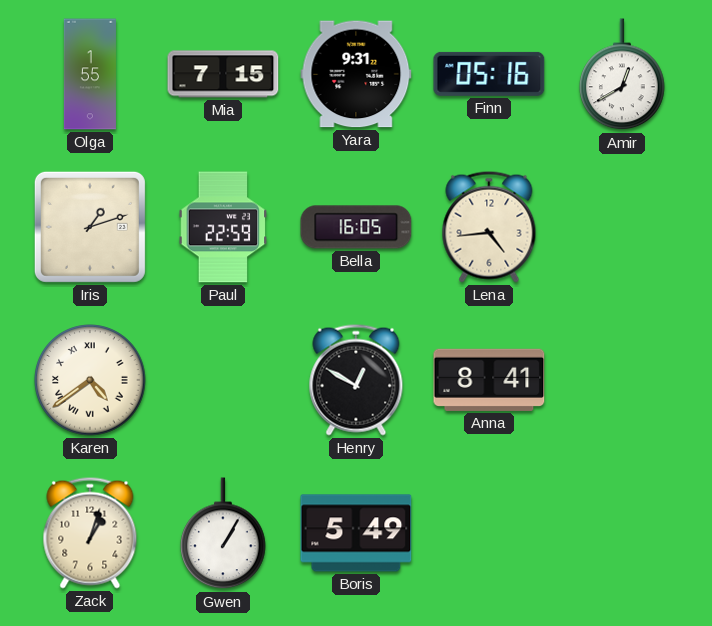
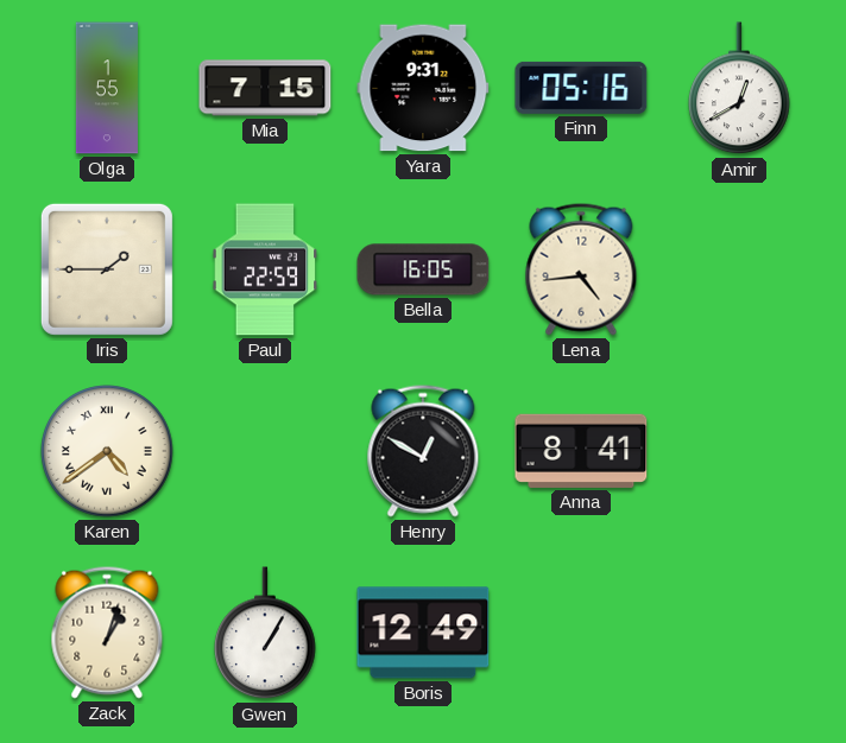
Iris: 1:12 -> 1:45
Boris: 5:49 -> 12:49
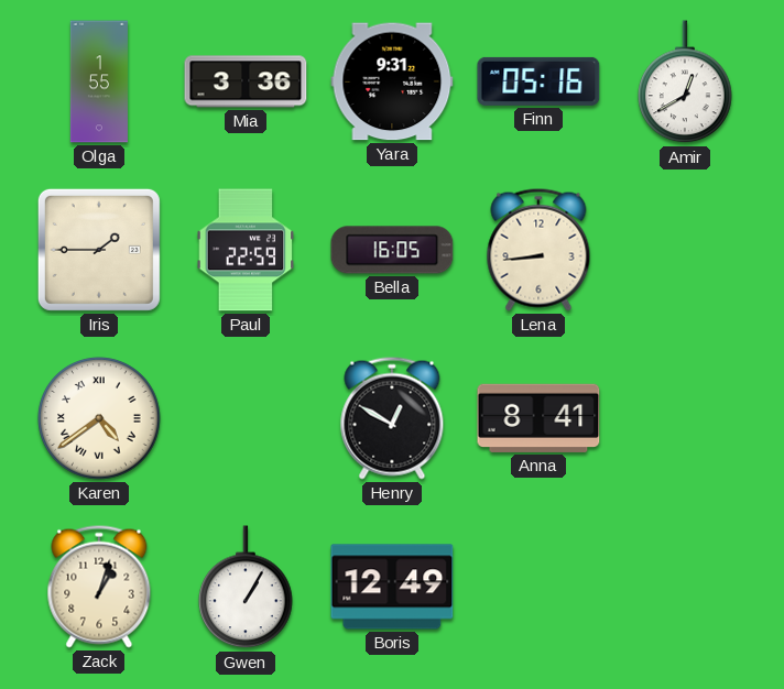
Mia: 7:15 -> 3:36
Lena: 4:44 -> 8:44
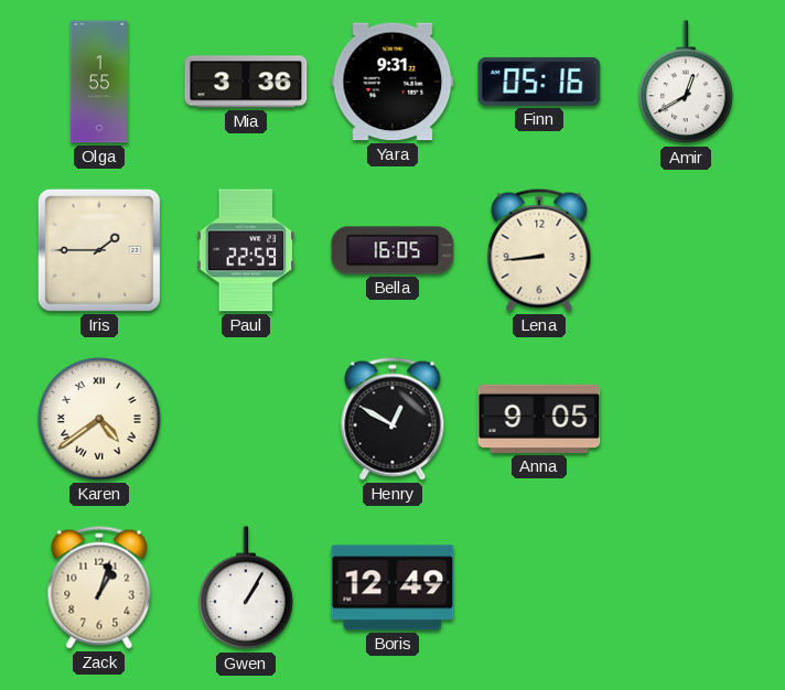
Anna: 8:41 -> 9:05
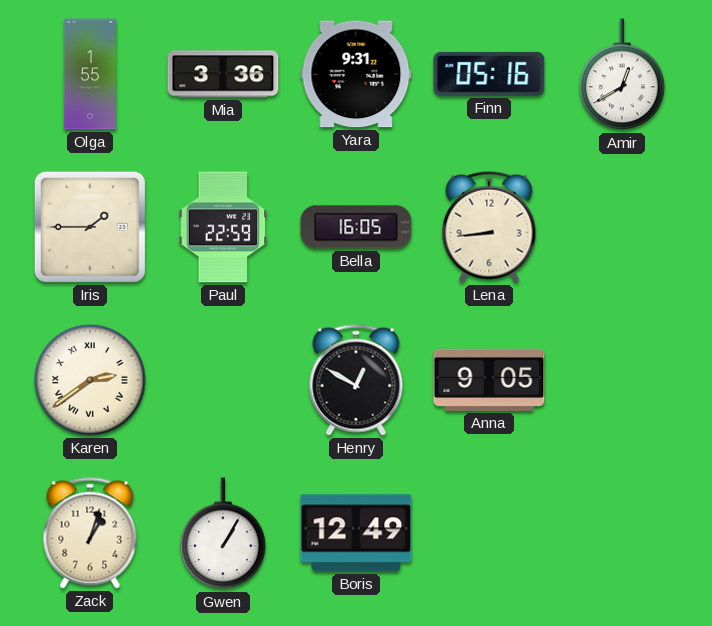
Karen: 4:39 -> 2:39
